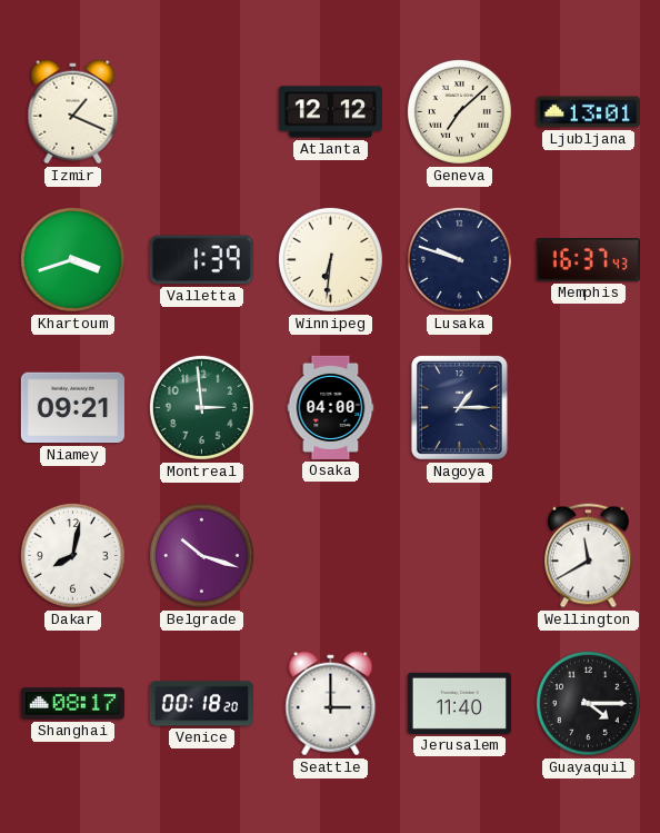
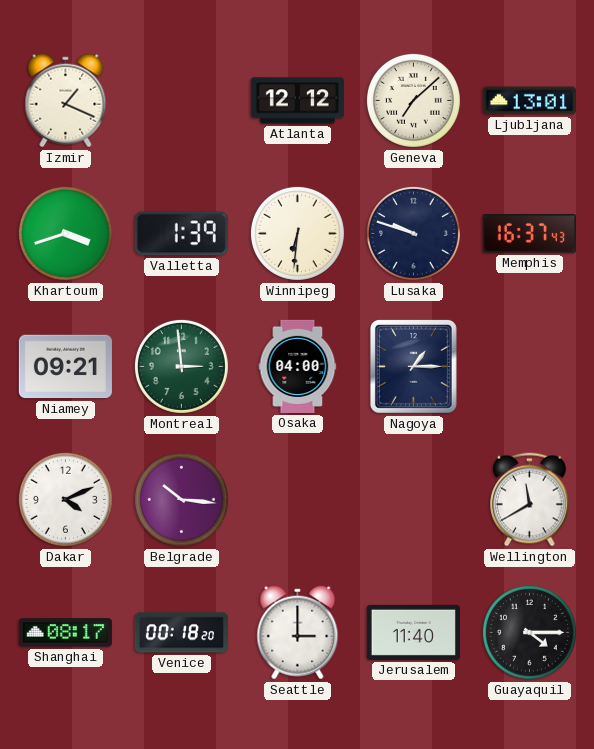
Dakar: 8:02 -> 4:11
Belgrade: 10:18 -> 10:16
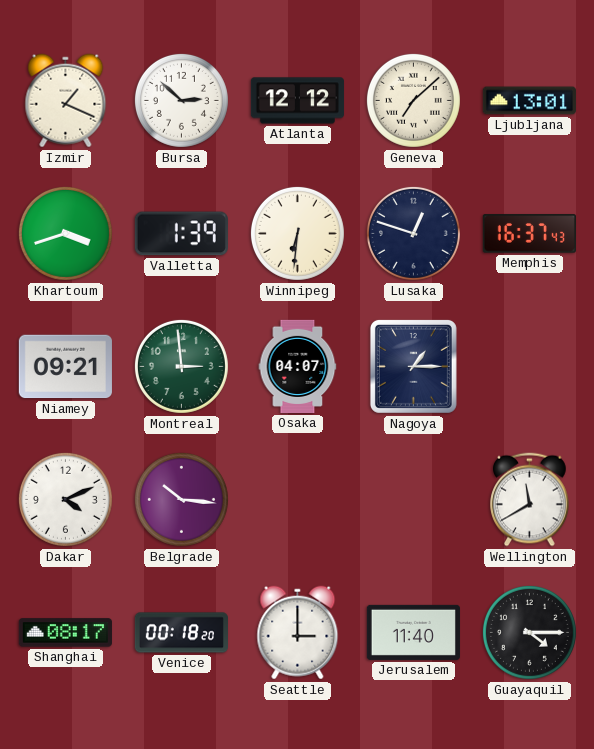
Bursa: none -> 2:52
Lusaka: 9:48 -> 12:48
Osaka: 04:00 -> 04:07
